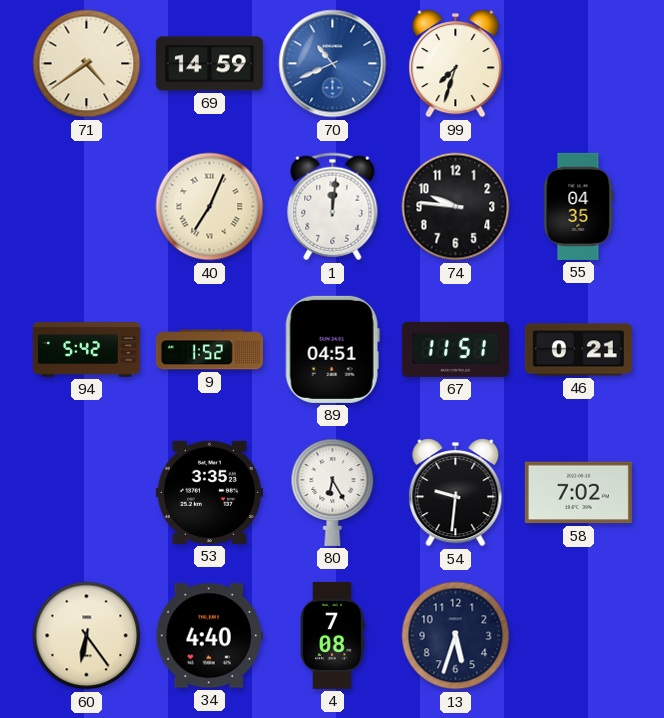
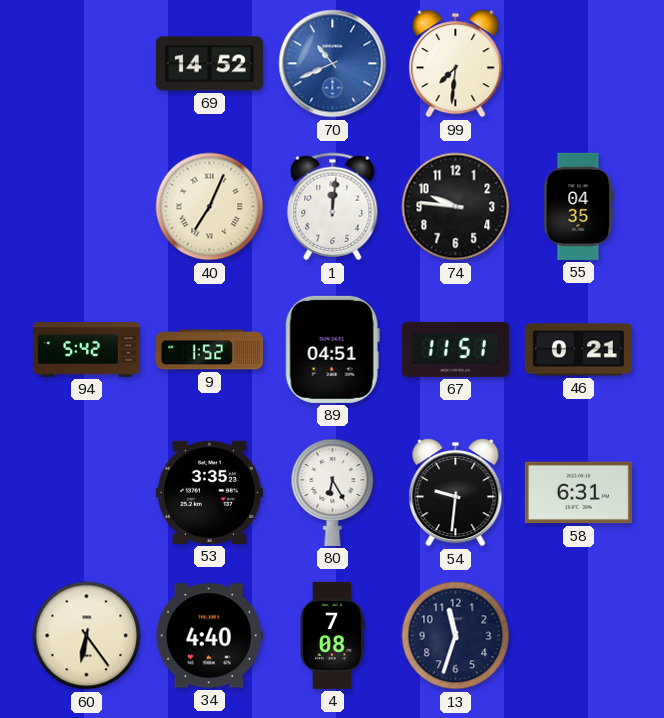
71: 4:39 -> none
69: 14:59 -> 14:52
99: 7:33 -> 7:31
58: 7:02 -> 6:31
13: 5:33 -> 11:33
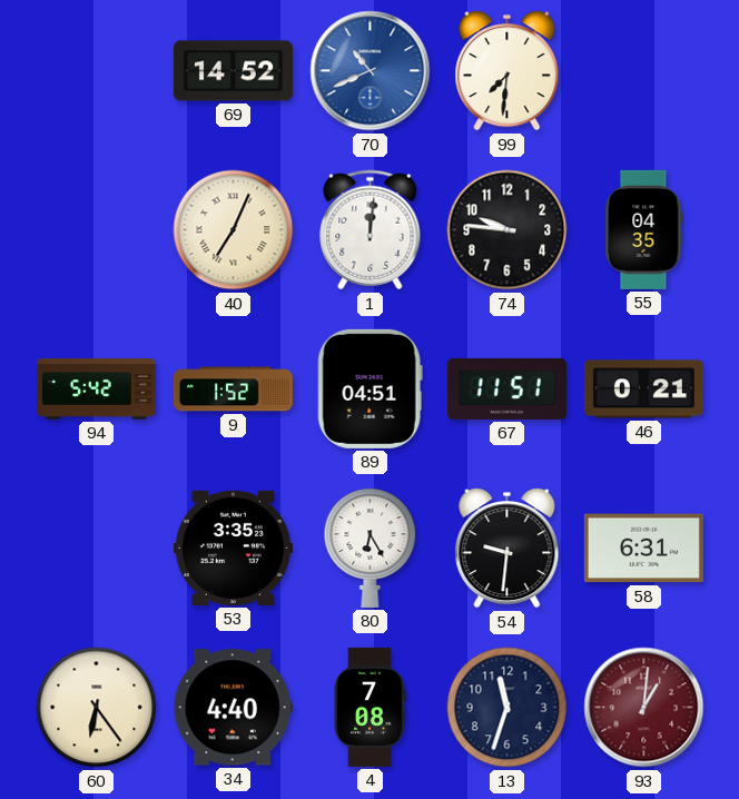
93: none -> 1:01
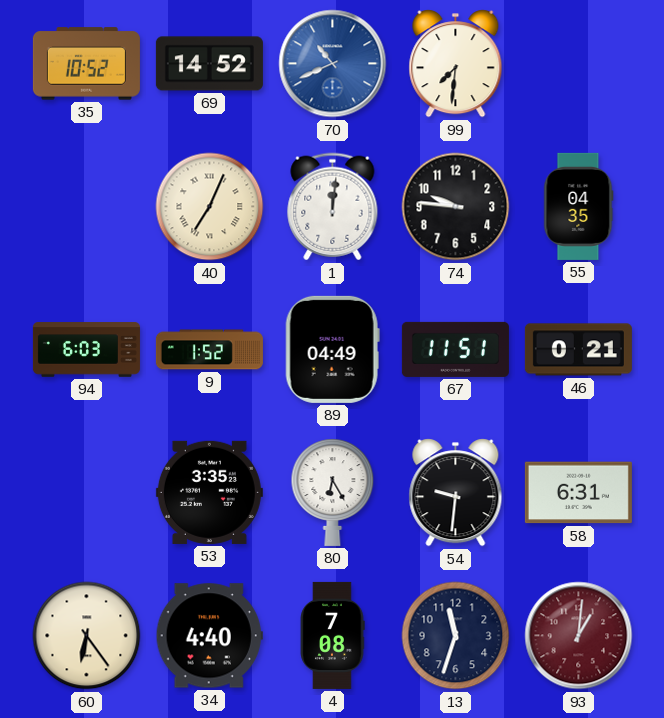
35: none -> 10:52
94: 5:42 -> 6:03
89: 04:51 -> 04:49
